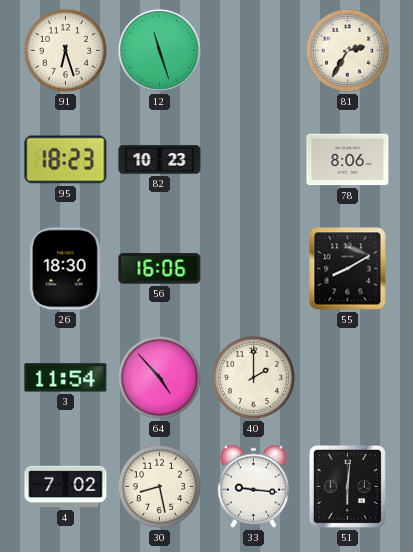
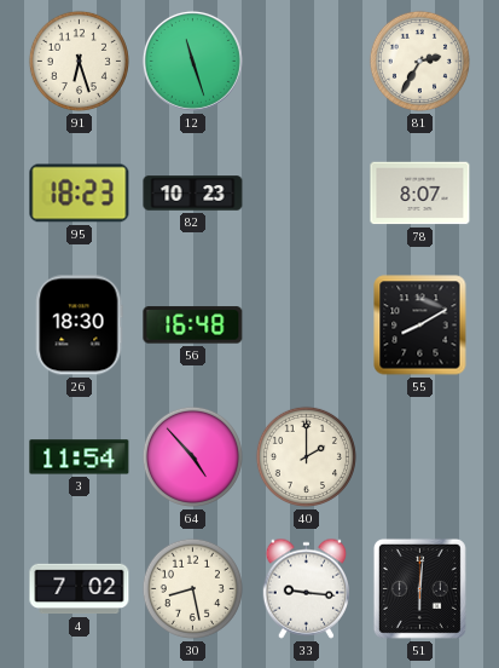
78: 8:06 -> 8:07
56: 16:06 -> 16:48
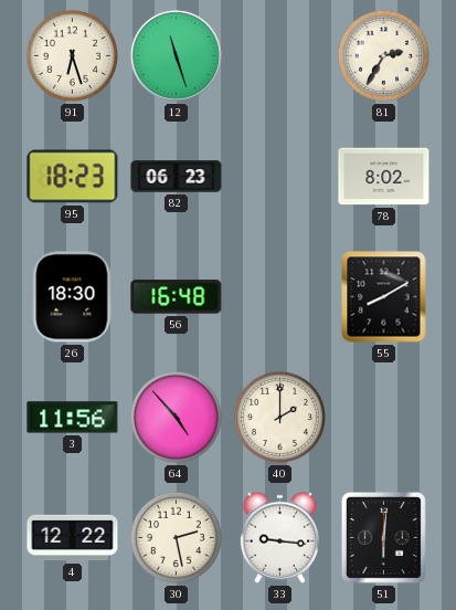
82: 10:23 -> 06:23
78: 8:07 -> 8:02
3: 11:54 -> 11:56
4: 7:02 -> 12:22
30: 8:28 -> 2:28
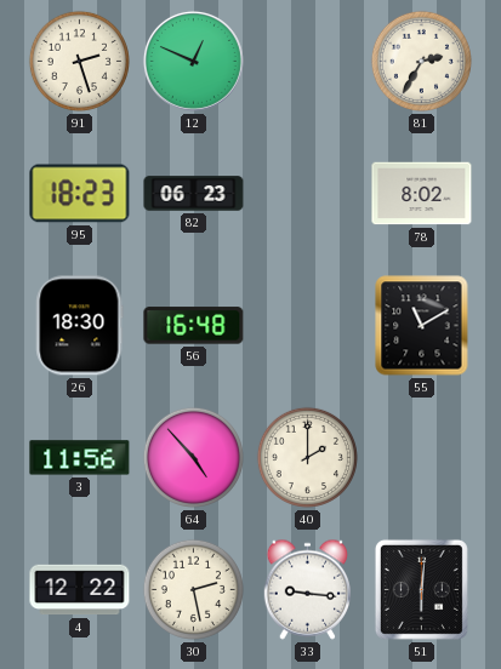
91: 6:27 -> 2:27
12: 11:27 -> 12:49
55: 8:10 -> 11:10
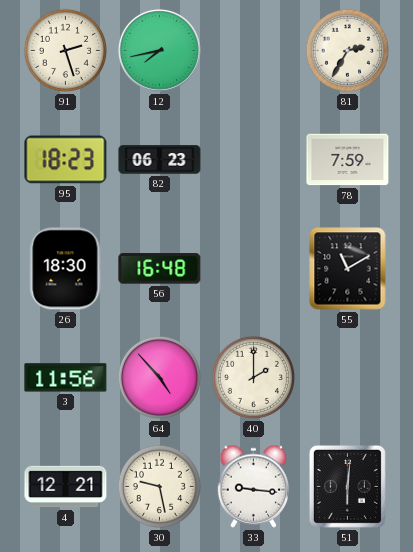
12: 12:49 -> 7:43
78: 8:02 -> 7:59
4: 12:22 -> 12:21
30: 2:28 -> 9:28
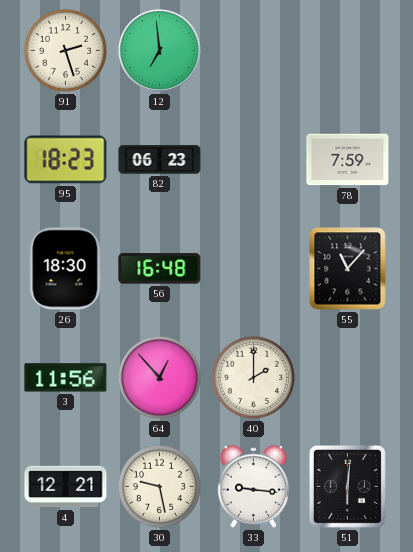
12: 7:43 -> 6:59
81: 2:35 -> none
55: 11:10 -> 11:07
64: 4:53 -> 12:53
